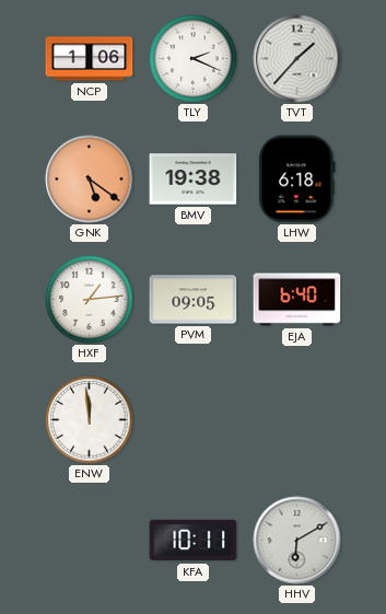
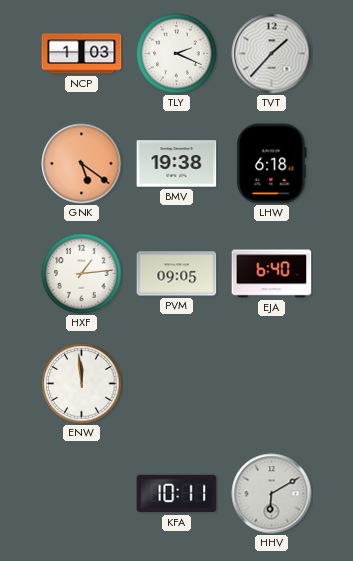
NCP: 1:06 -> 1:03
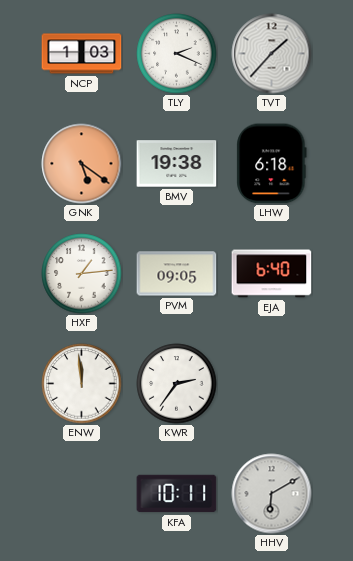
KWR: none -> 2:36
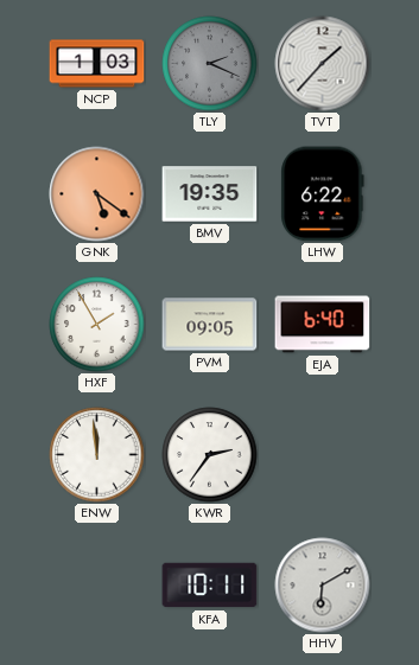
TLY dial: white -> grey
BMV: 19:38 -> 19:35
LHW: 6:18 -> 6:22
HXF: 1:14 -> 1:55
